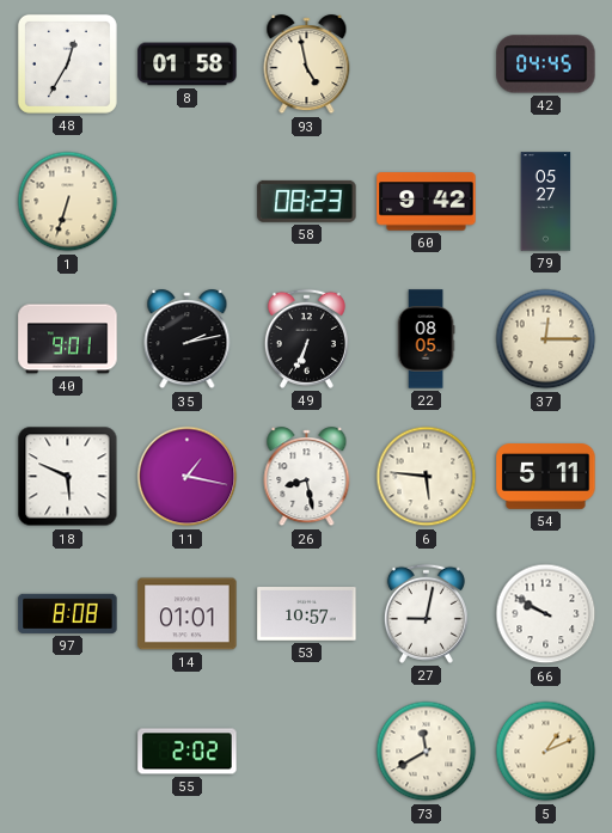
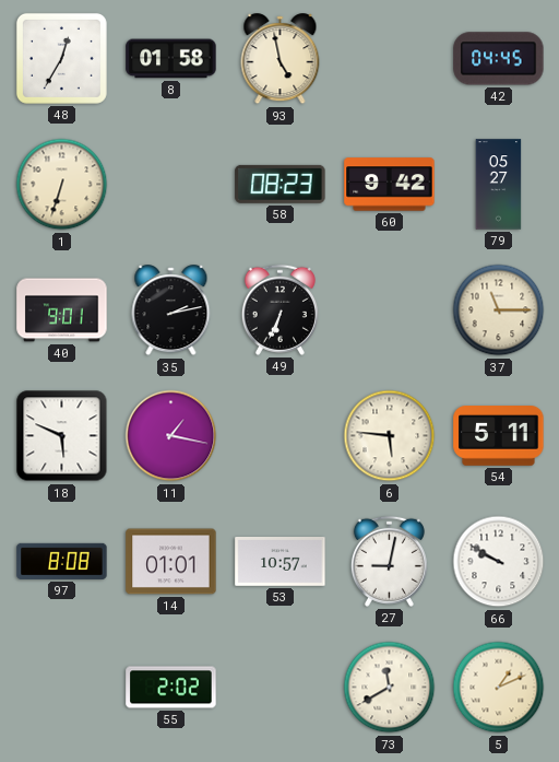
22: 08:05 -> none
37: 12:15 -> 11:15
26: 8:28 -> none
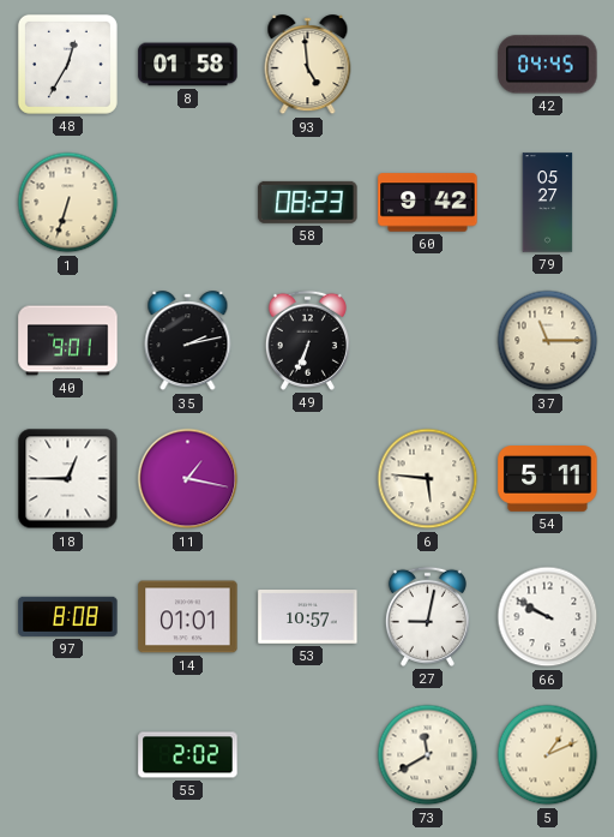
93: 4:58 -> 4:59
18: 5:49 -> 12:45
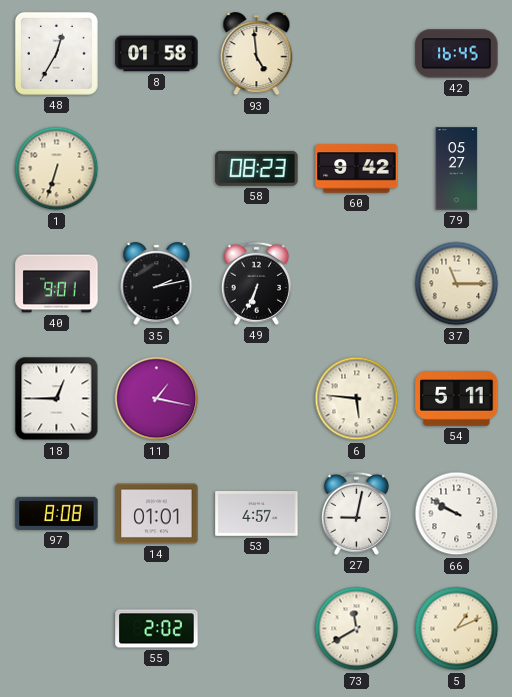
42: 04:45 -> 16:45
53: 10:57 -> 4:57
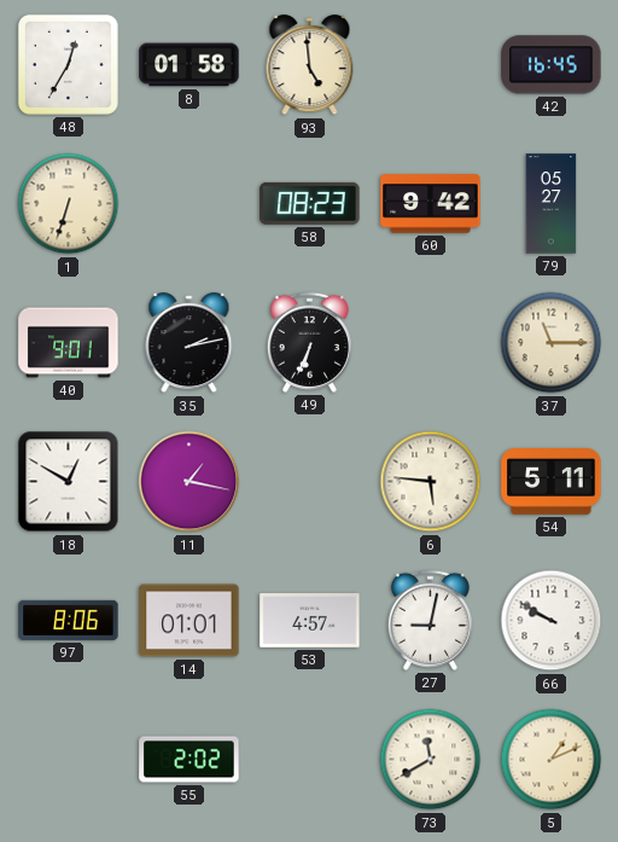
18: 12:45 -> 12:50
97: 8:08 -> 8:06
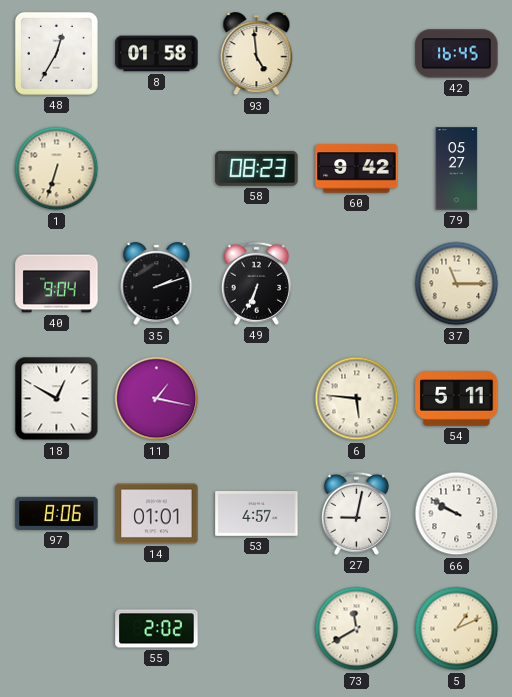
40: 9:01 -> 9:04
35: 2:13 -> 2:12
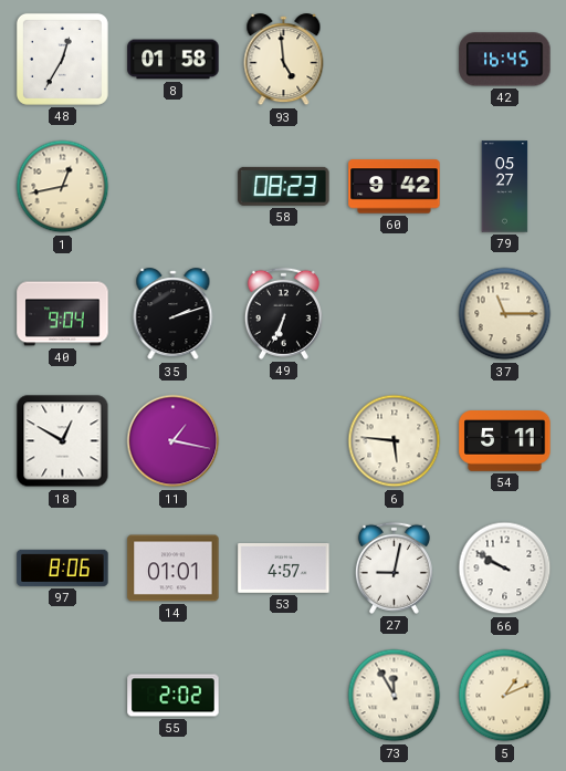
1: 6:33 -> 12:43
73: 11:40 -> 11:55
